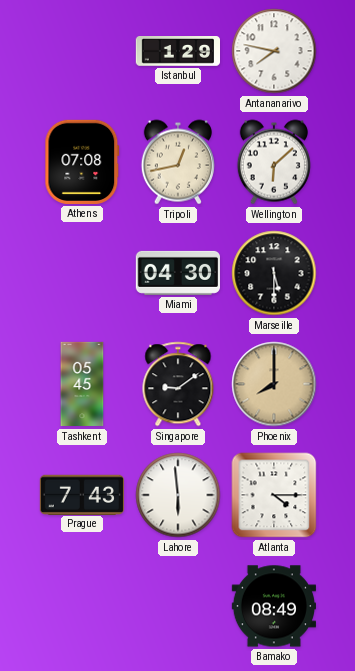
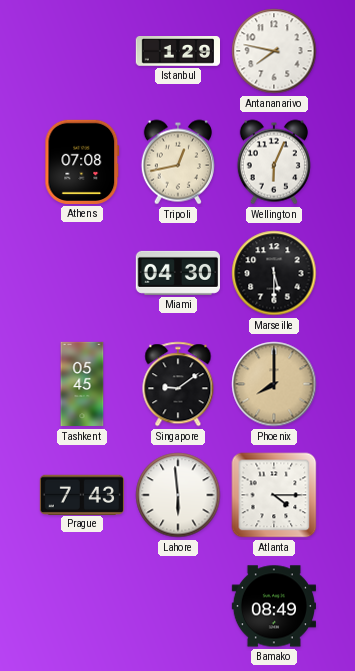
Wellington: 6:08 -> 6:04
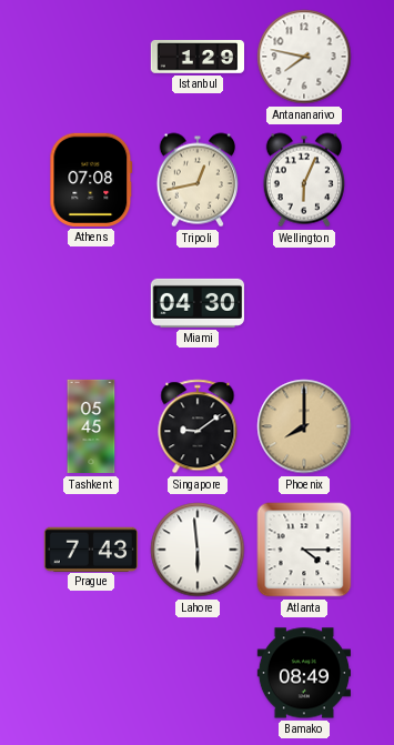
Marseille: 5:30 -> none
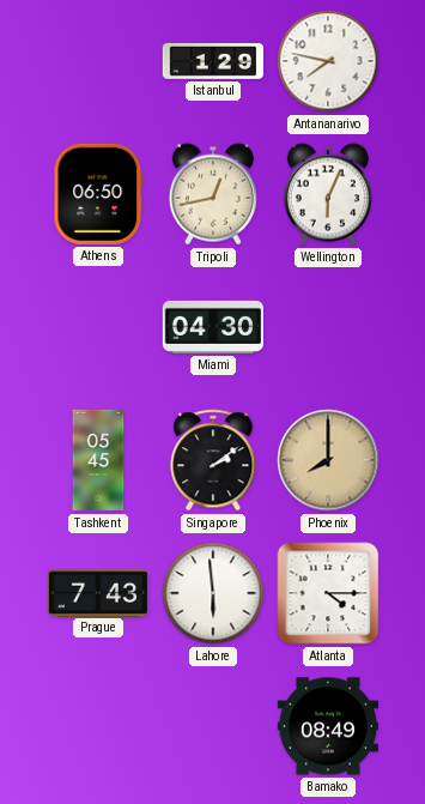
Athens: 07:08 -> 06:50
Singapore: 9:09 -> 2:09
